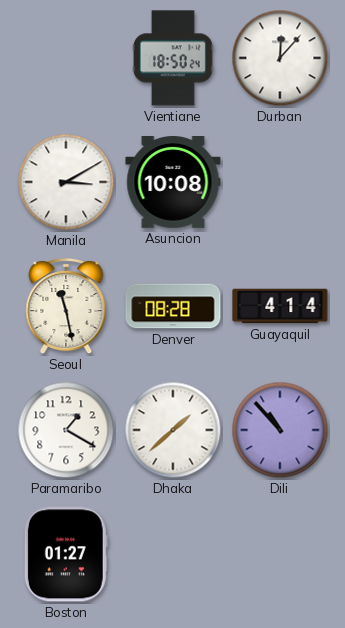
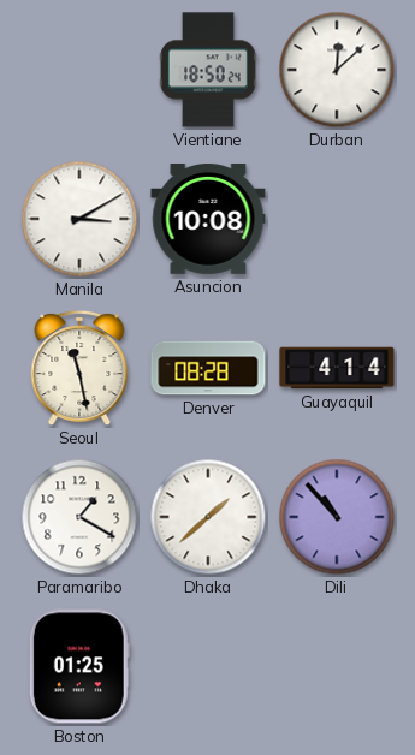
Durban: 12:07 -> 12:08
Boston: 01:27 -> 01:25
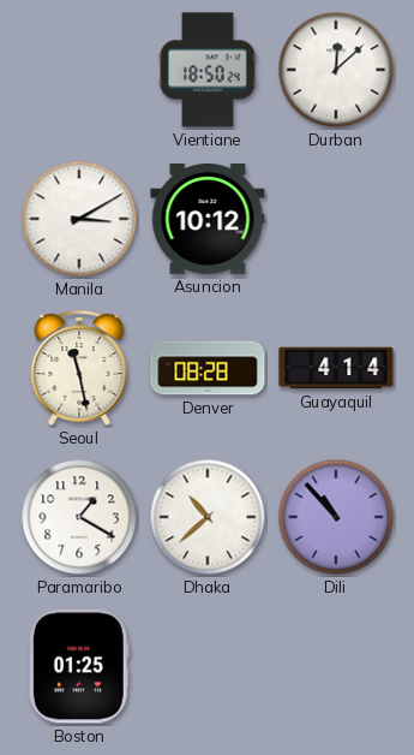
Asuncion: 10:08 -> 10:12
Dhaka: 1:38 -> 10:38
